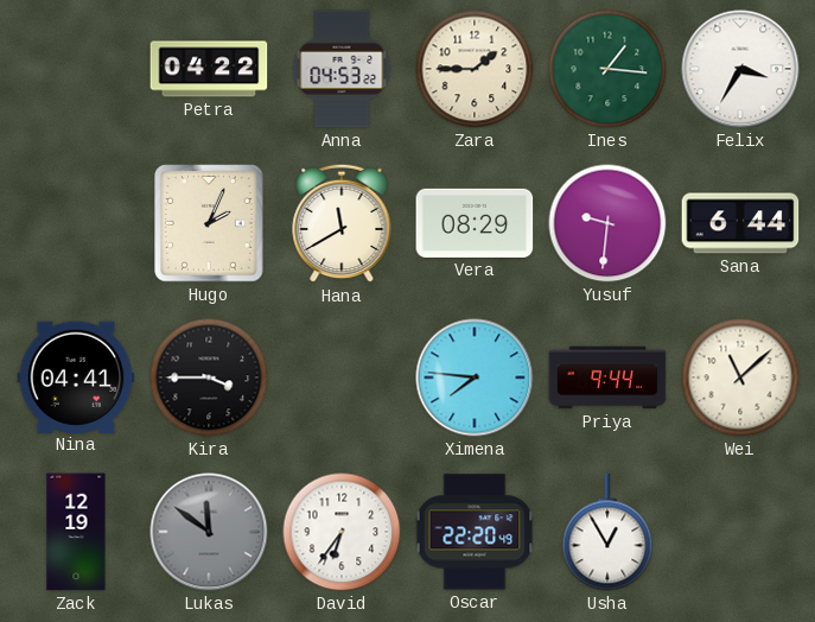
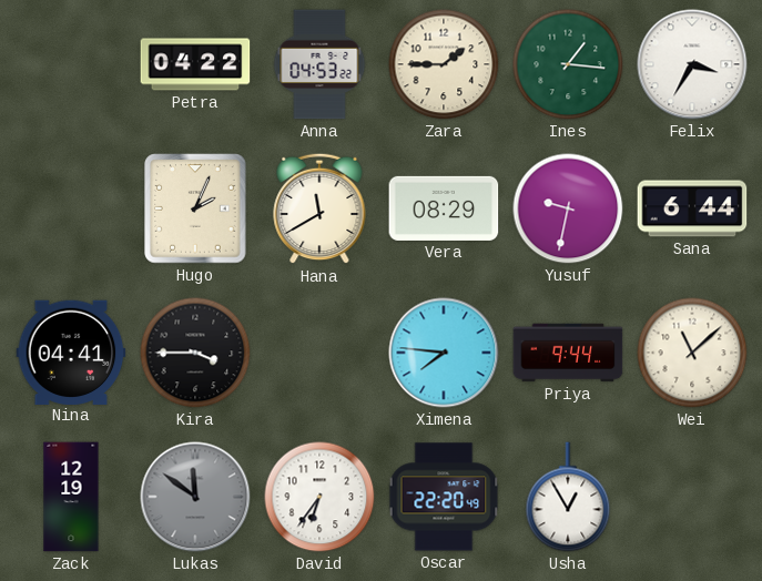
Yusuf: 9:31 -> 9:32
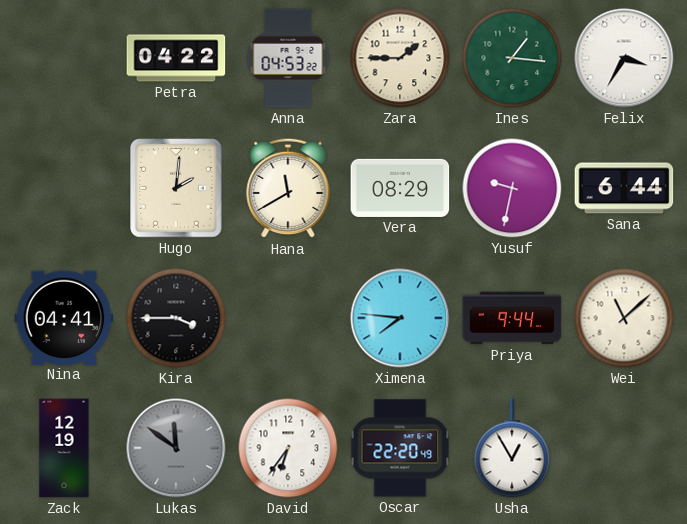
Hugo: 2:04 -> 2:01
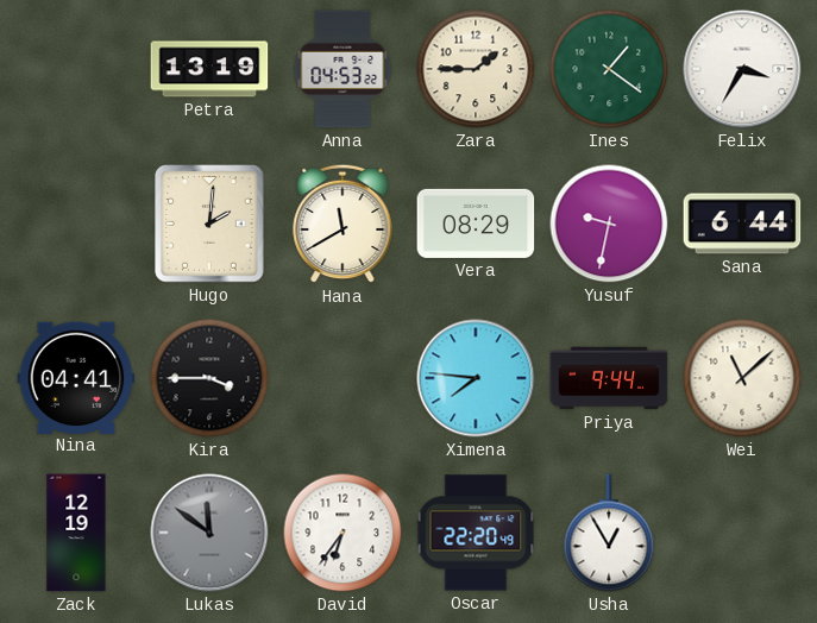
Petra: 04:22 -> 13:19
Ines: 1:16 -> 1:21
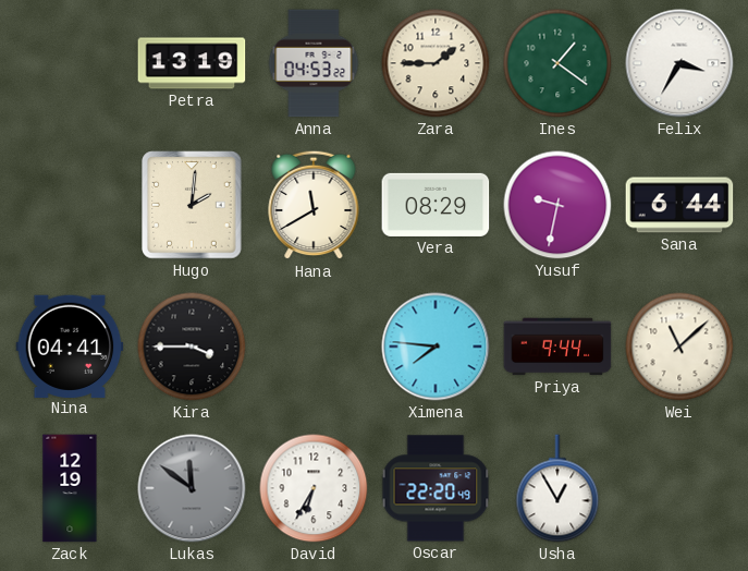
David: 6:36 -> 6:35
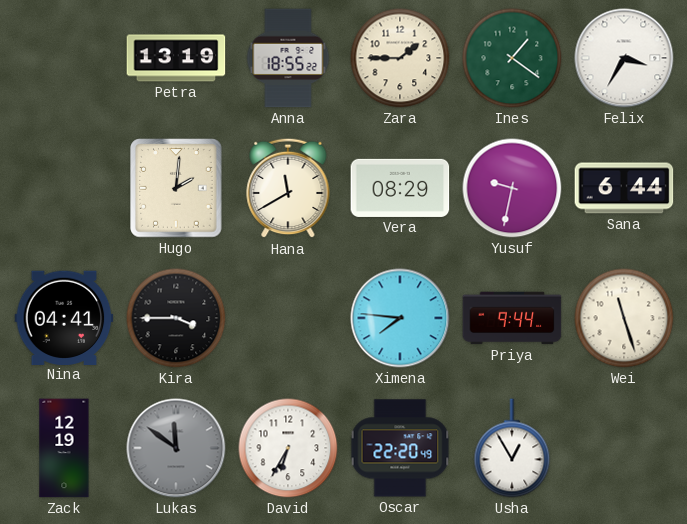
Anna: 04:53 -> 18:55
Wei: 11:08 -> 11:27
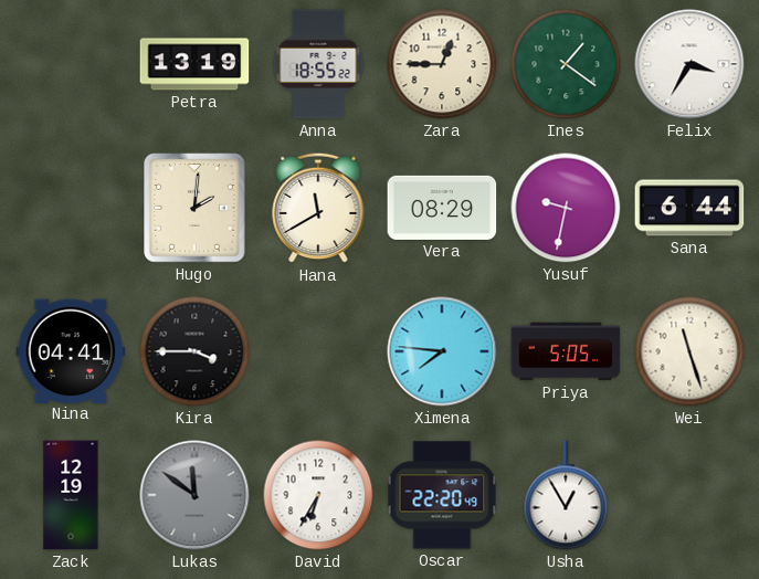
Zara: 1:45 -> 12:45
Priya: 9:44 -> 5:05
